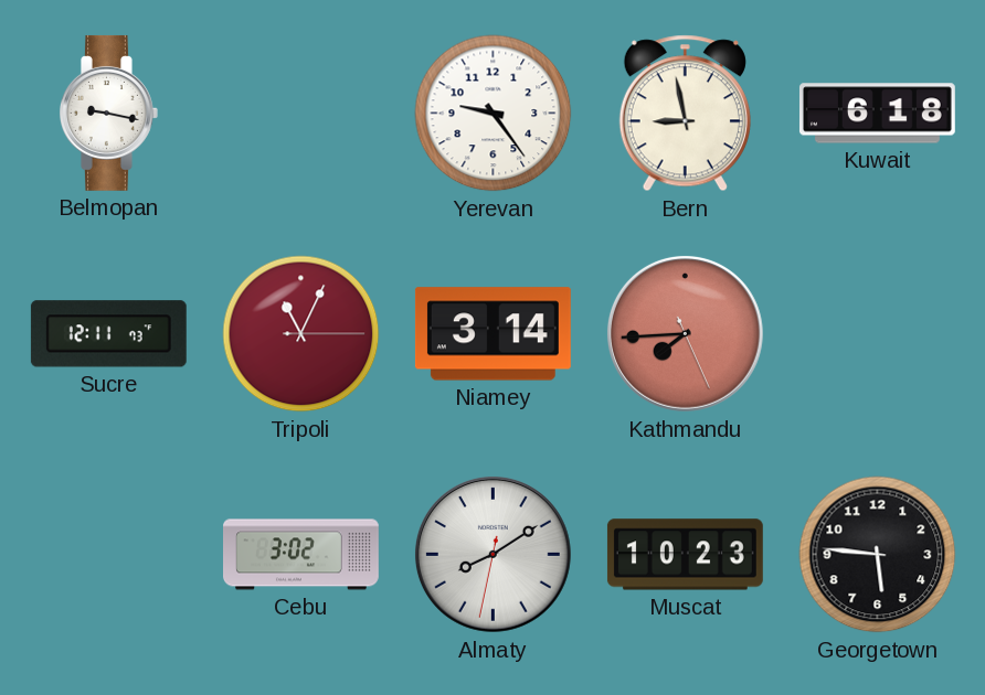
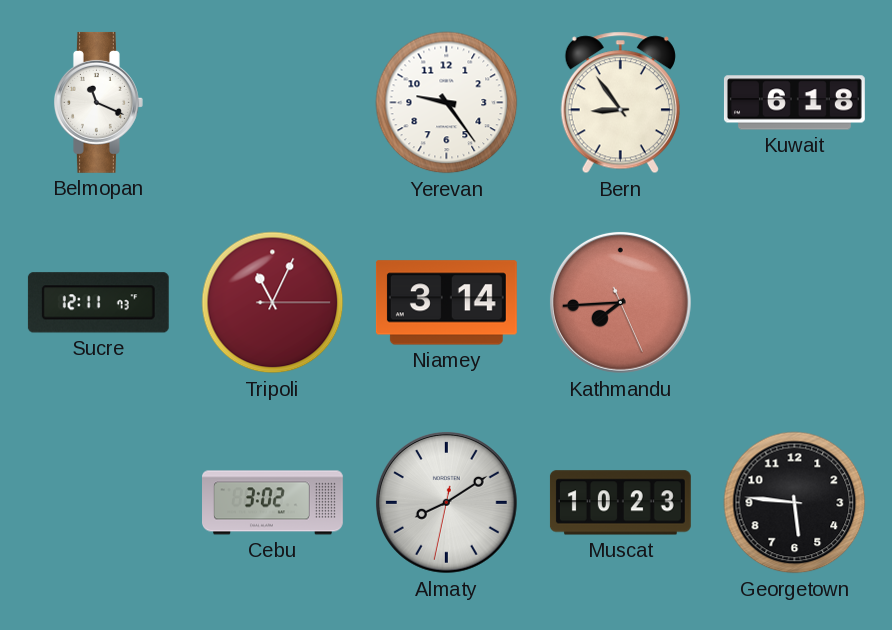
Belmopan: 9:17 -> 11:19
Bern: 8:58 -> 8:54
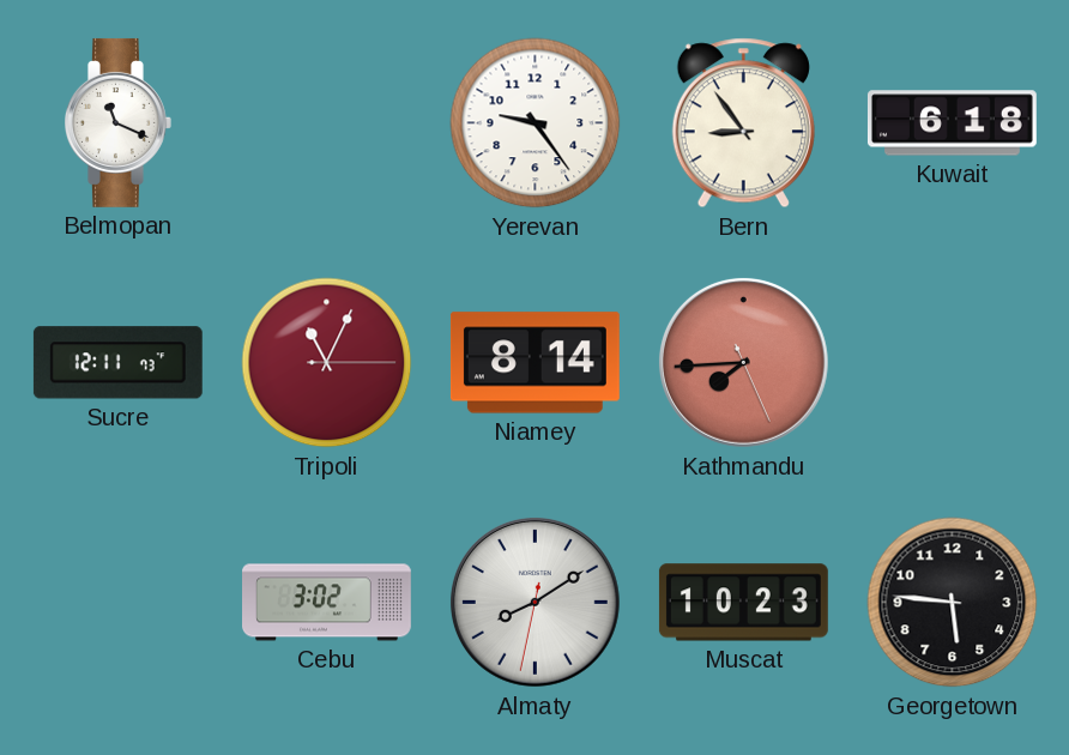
Niamey: 3:14 -> 8:14
